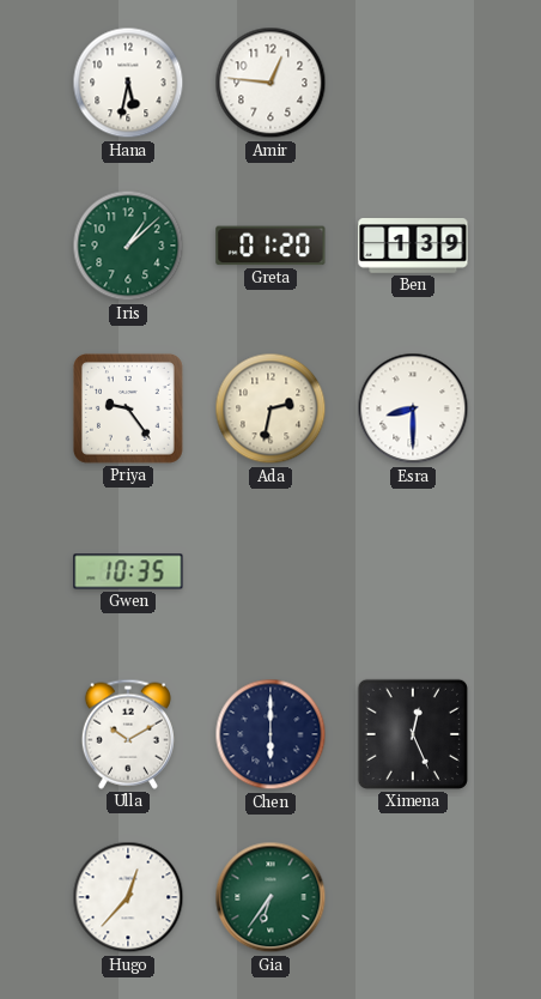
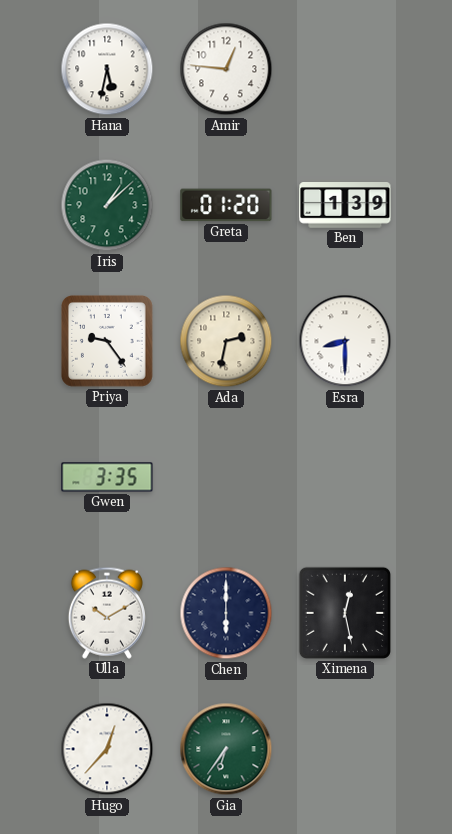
Gwen: 10:35 -> 3:35
Ximena: 12:26 -> 12:28
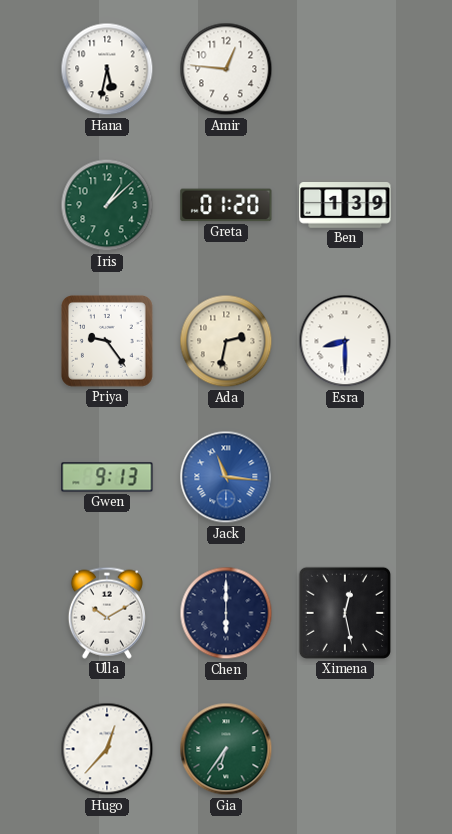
Gwen: 3:35 -> 9:13
Jack: none -> 11:16
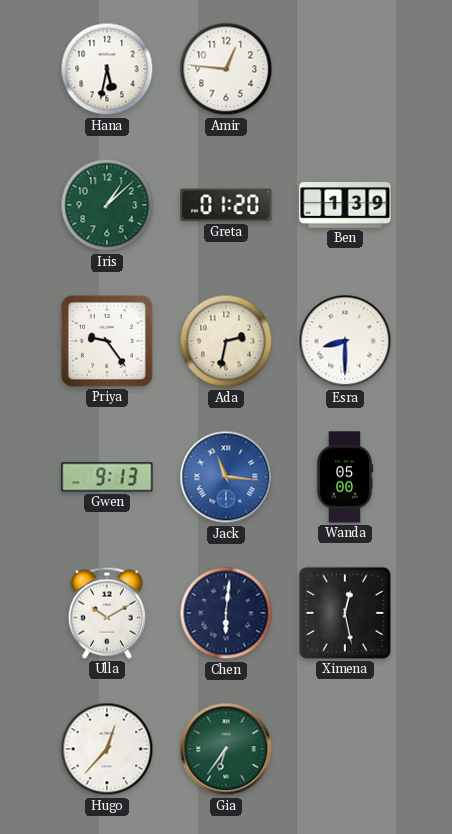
Wanda: none -> 05:00
Chen: 6:00 -> 6:01
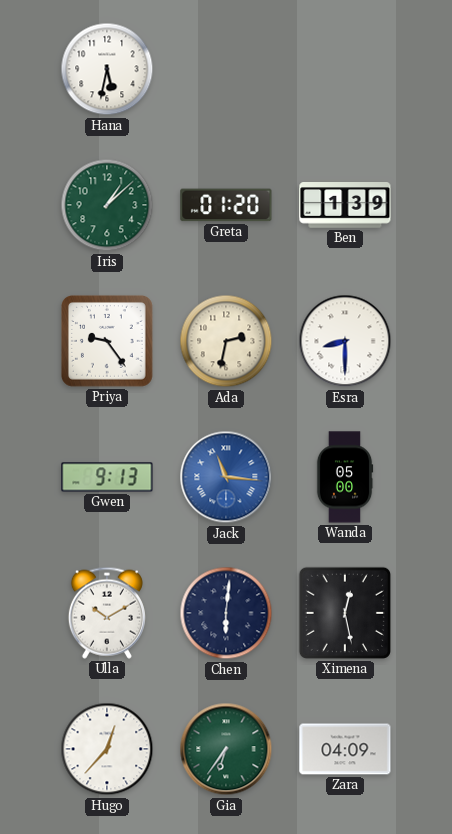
Amir: 12:46 -> none
Zara: none -> 04:09
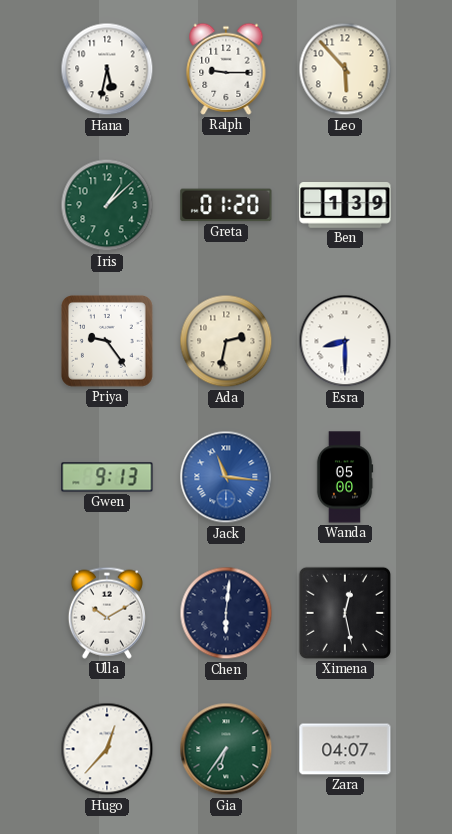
Ralph: none -> 9:15
Leo: none -> 5:53
Zara: 04:09 -> 04:07
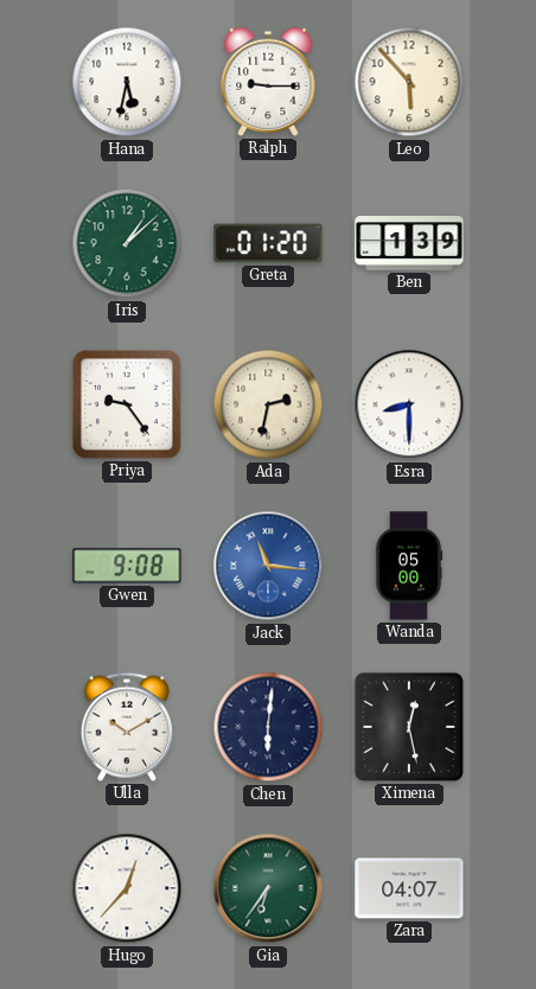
Gwen: 9:13 -> 9:08
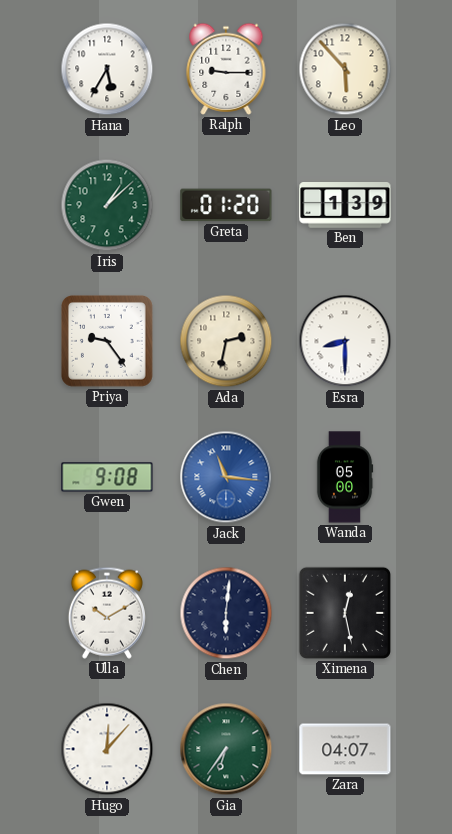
Hana: 5:32 -> 5:35
Hugo: 12:37 -> 12:07
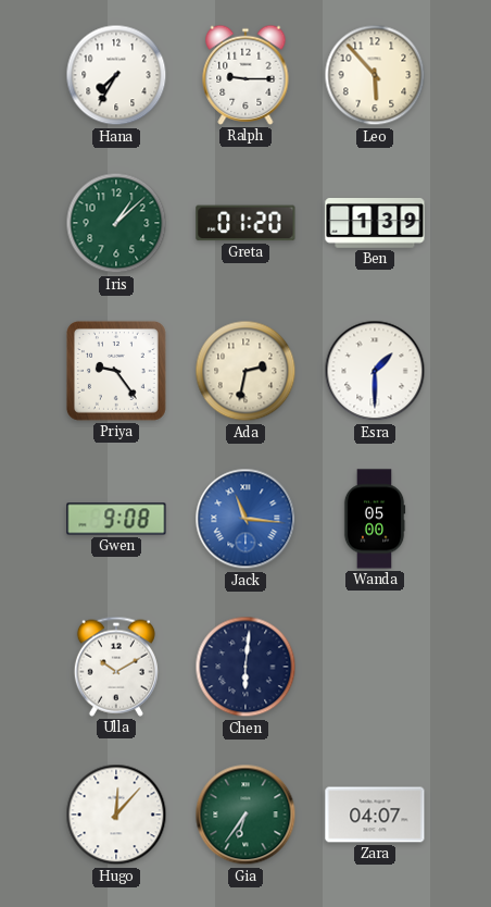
Hana: 5:35 -> 7:35
Esra: 8:30 -> 1:30
Ximena: 12:28 -> none
